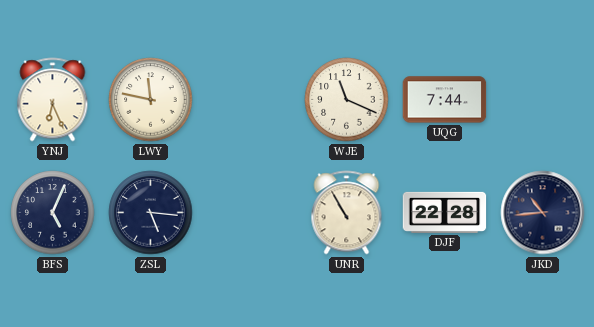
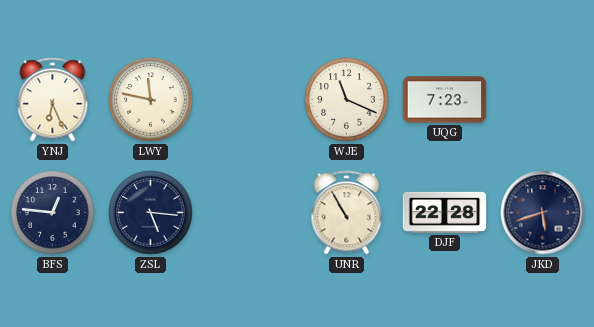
UQG: 7:44 -> 7:23
BFS: 5:04 -> 12:46
JKD: 10:44 -> 5:42
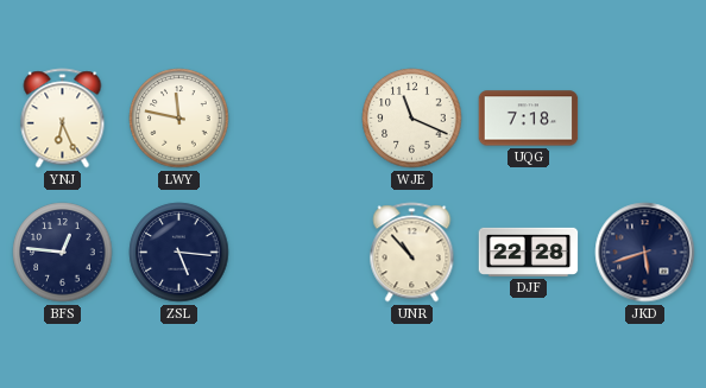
UQG: 7:23 -> 7:18
UNR: 10:55 -> 10:53
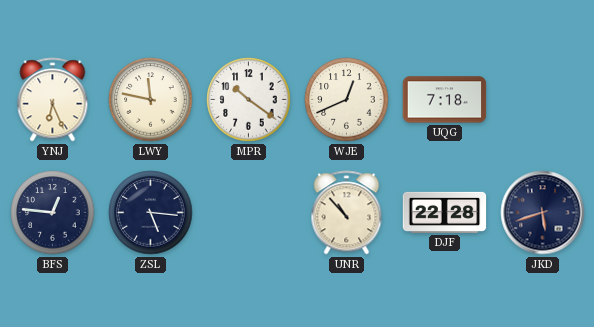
MPR: none -> 10:21
WJE: 11:19 -> 12:41
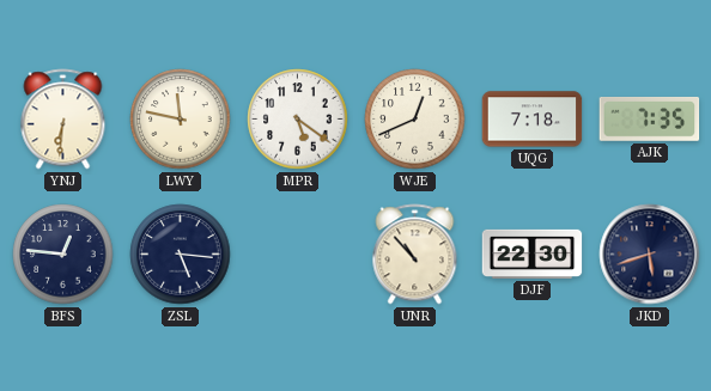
YNJ: 6:26 -> 6:31
MPR: 10:21 -> 5:21
AJK: none -> 7:35
DJF: 22:28 -> 22:30
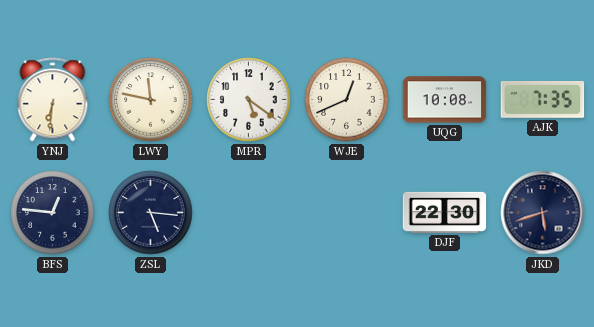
UQG: 7:18 -> 10:08
UNR: 10:53 -> none
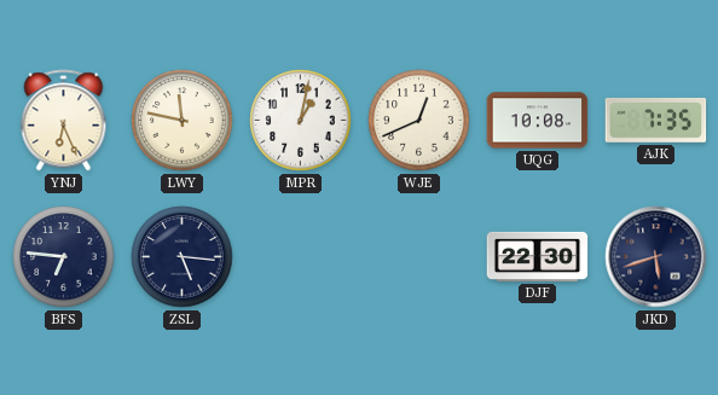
YNJ: 6:31 -> 6:26
MPR: 5:21 -> 1:02
BFS: 12:46 -> 6:46
